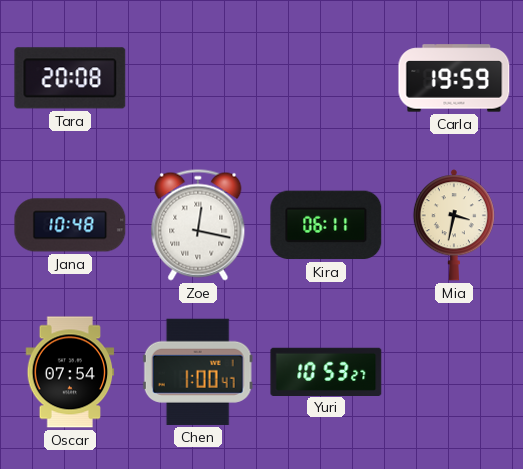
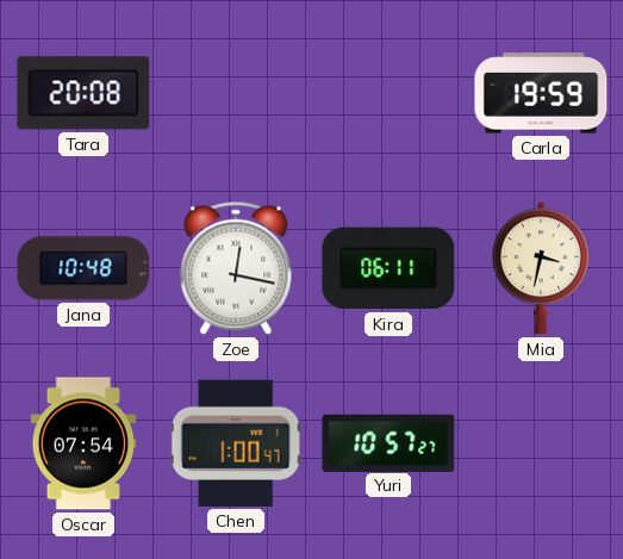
Yuri: 10:53 -> 10:57
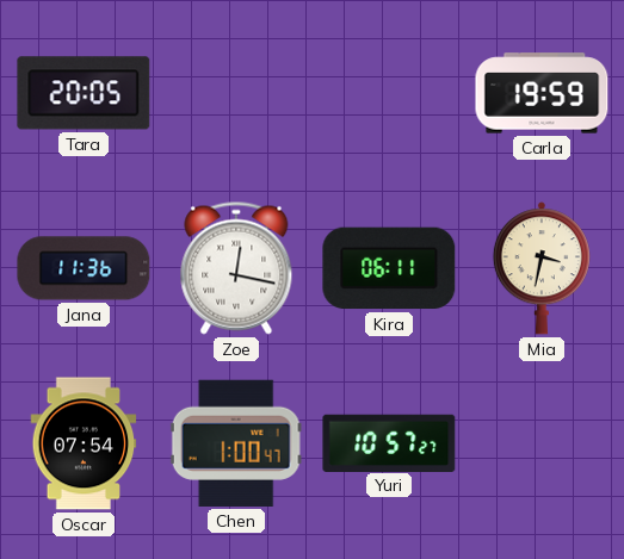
Tara: 20:08 -> 20:05
Jana: 10:48 -> 11:36
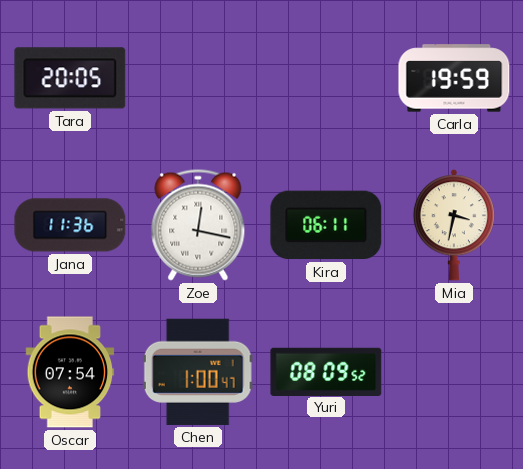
Yuri: 10:57 -> 08:09
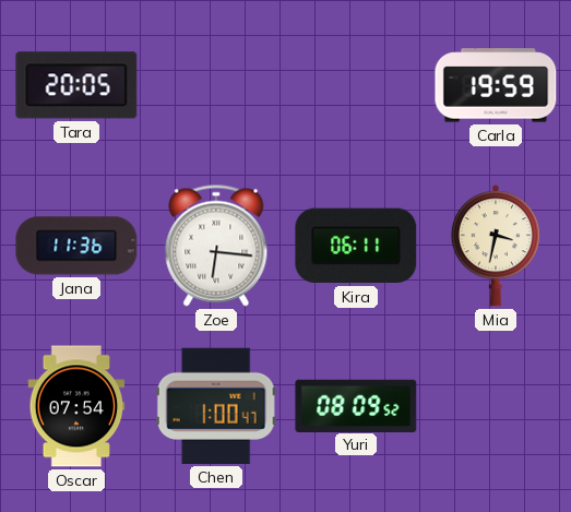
Zoe: 12:17 -> 6:16
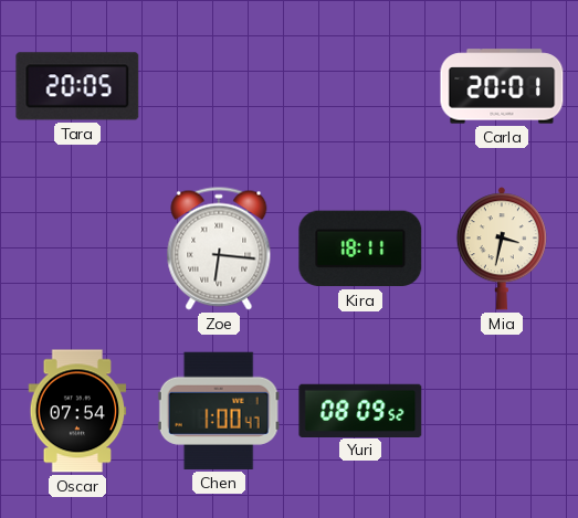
Carla: 19:59 -> 20:01
Jana: 11:36 -> none
Kira: 06:11 -> 18:11
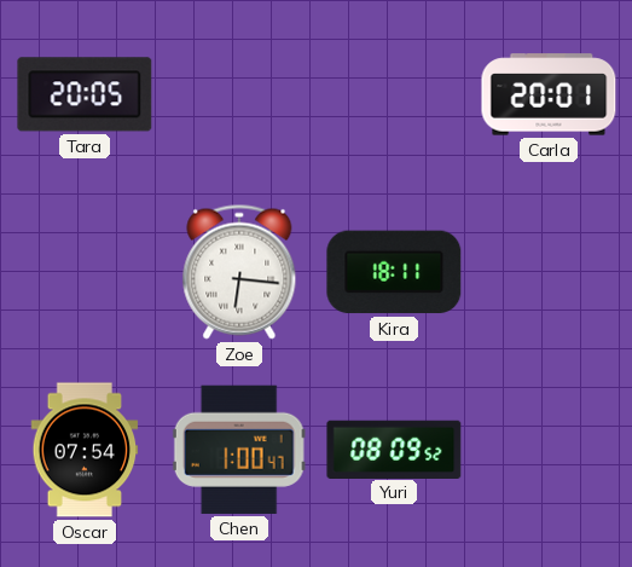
Mia: 3:32 -> none
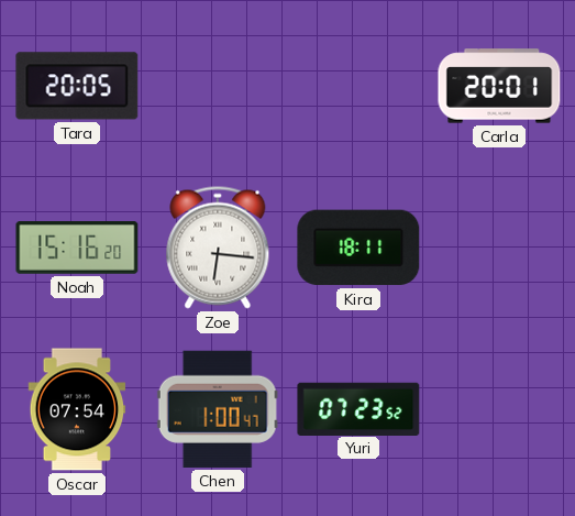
Noah: none -> 15:16
Yuri: 08:09 -> 07:23
